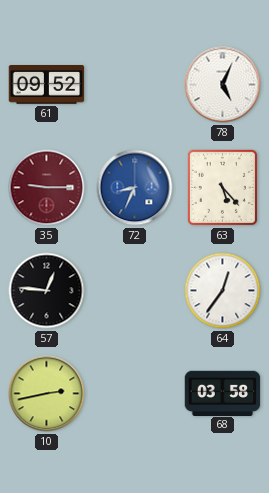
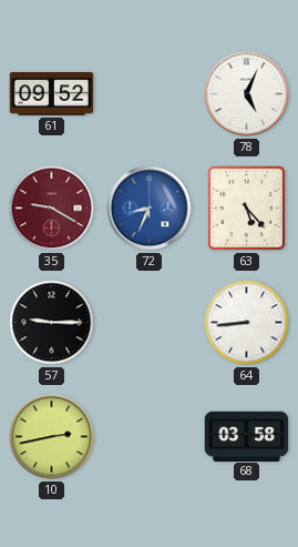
35: 9:15 -> 9:20
57: 12:46 -> 9:15
64: 12:36 -> 8:44
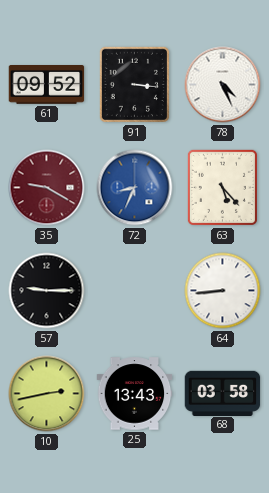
91: none -> 3:16
78: 5:04 -> 4:26
25: none -> 13:43
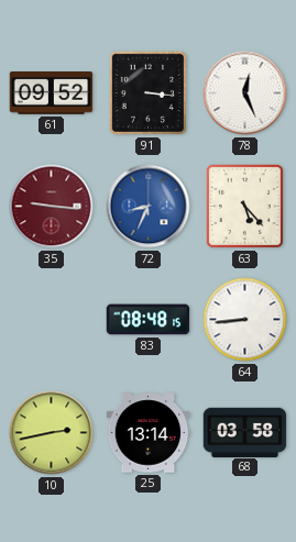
78: 4:26 -> 12:26
35: 9:20 -> 9:16
57: 9:15 -> none
83: none -> 08:48
25: 13:43 -> 13:14
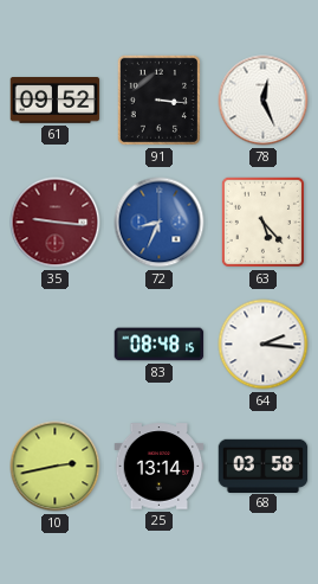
64: 8:44 -> 2:16
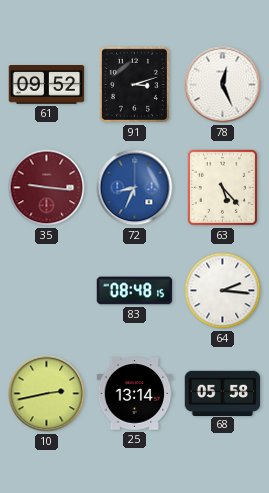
91: 3:16 -> 3:12
68: 03:58 -> 05:58
